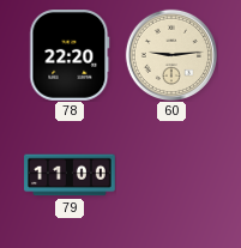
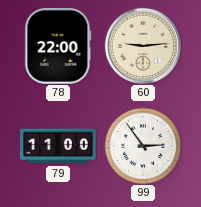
78: 22:20 -> 22:00
99: none -> 2:54
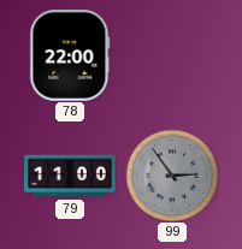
60: 9:14 -> none
99 dial: white -> grey
